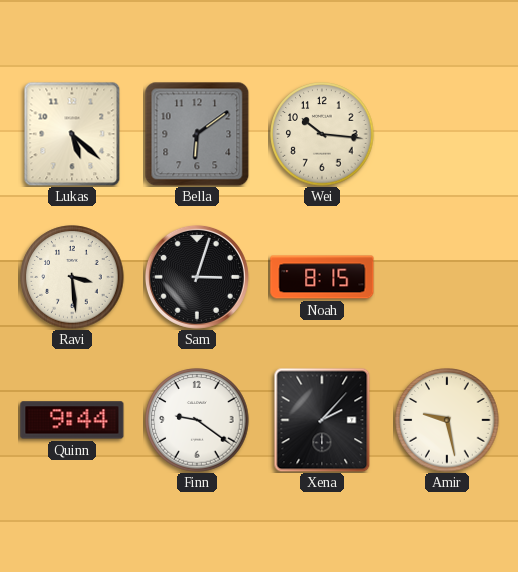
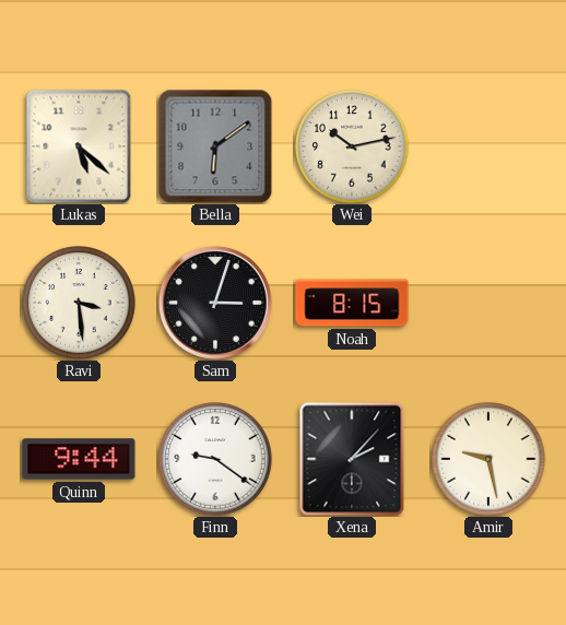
Wei: 10:16 -> 10:13
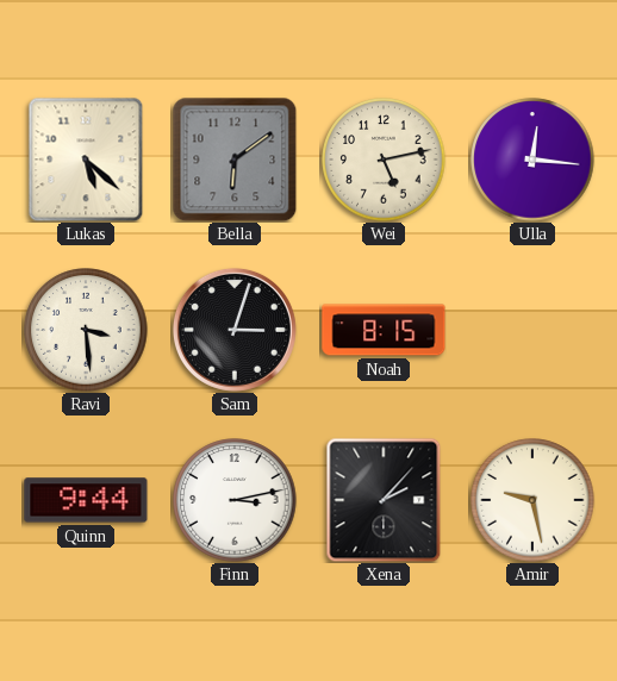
Wei: 10:13 -> 5:13
Ulla: none -> 12:16
Finn: 9:21 -> 3:13
